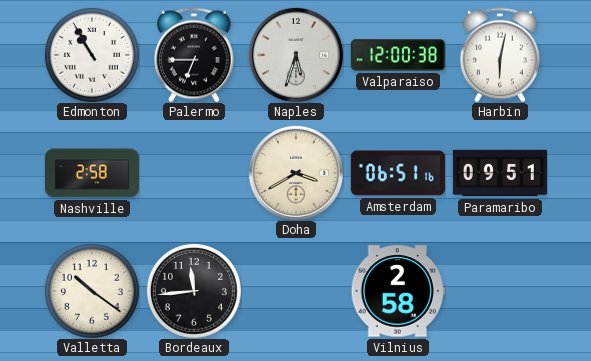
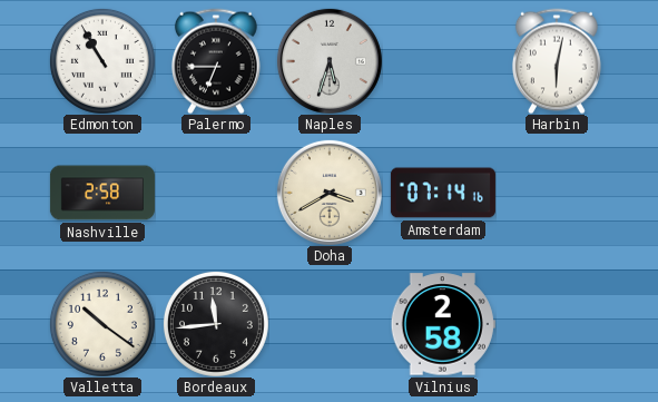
Valparaiso: 12:00 -> none
Amsterdam: 06:51 -> 07:14
Paramaribo: 09:51 -> none
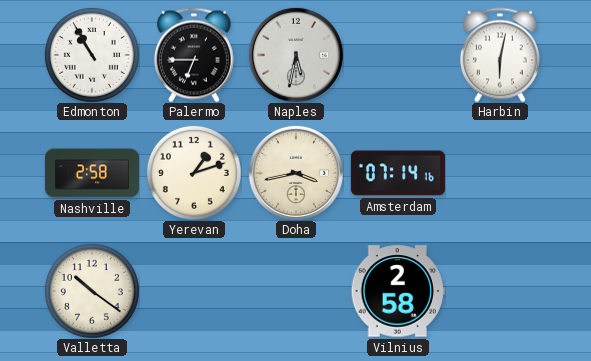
Naples: 5:33 -> 5:32
Yerevan: none -> 1:12
Doha: 3:40 -> 3:43
Bordeaux: 11:44 -> none
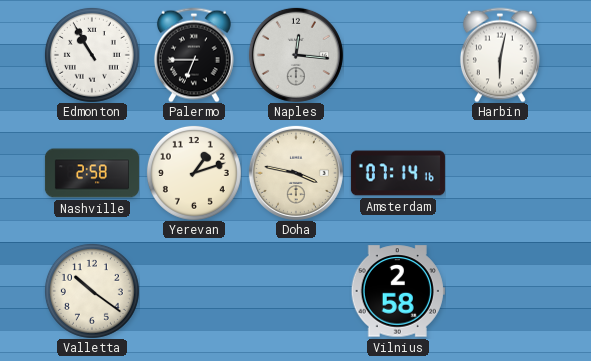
Naples: 5:32 -> 12:16
Doha: 3:43 -> 3:47
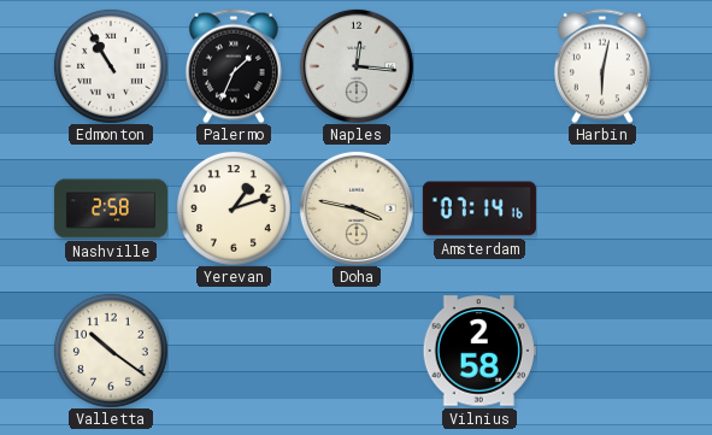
Palermo: 6:45 -> 1:34
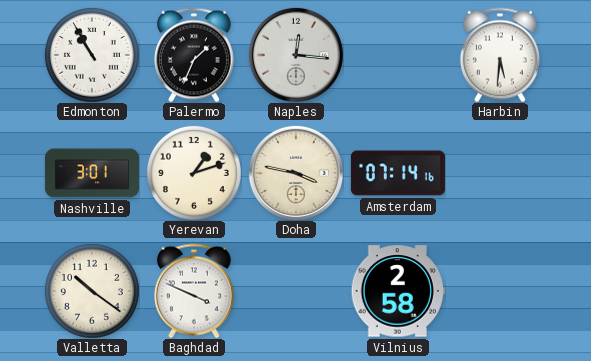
Harbin: 6:02 -> 5:31
Nashville: 2:58 -> 3:01
Baghdad: none -> 3:49
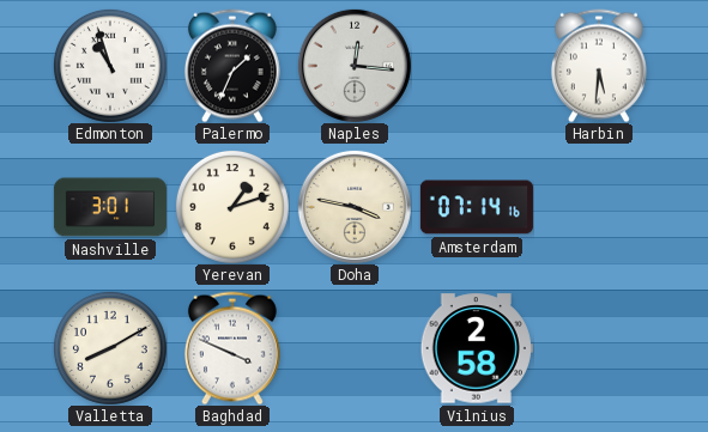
Edmonton: 10:55 -> 10:57
Valletta: 10:21 -> 8:10
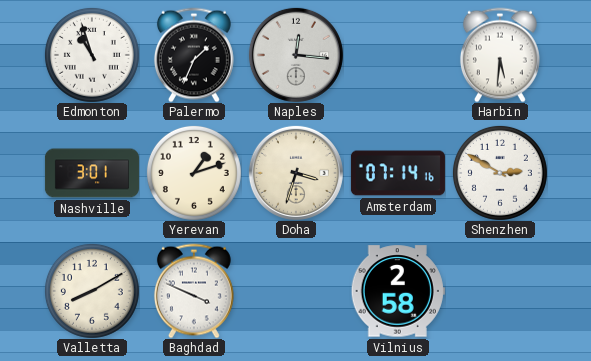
Doha: 3:47 -> 3:33
Shenzhen: none -> 2:50
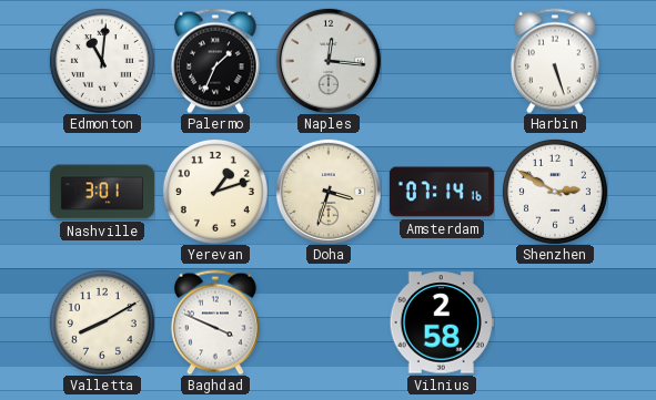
Edmonton: 10:57 -> 11:01
Harbin: 5:31 -> 5:27
